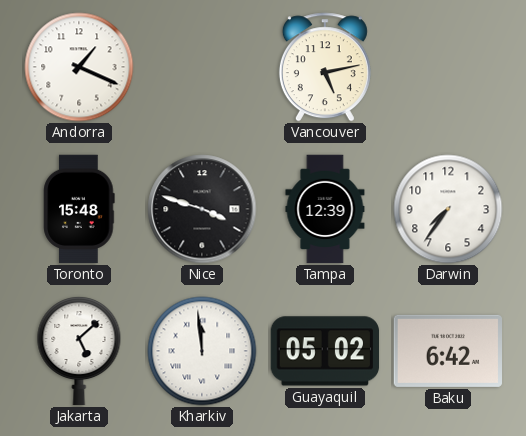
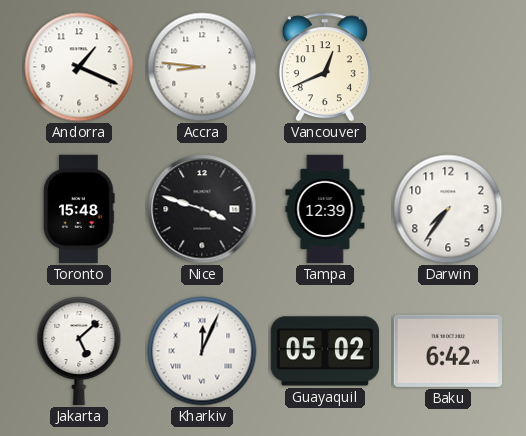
Accra: none -> 8:46
Vancouver: 5:13 -> 12:41
Kharkiv: 11:59 -> 12:04
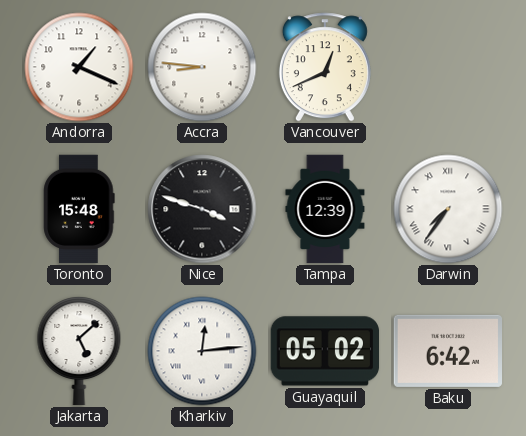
Darwin numerals: Arabic -> Roman
Kharkiv: 12:04 -> 12:14
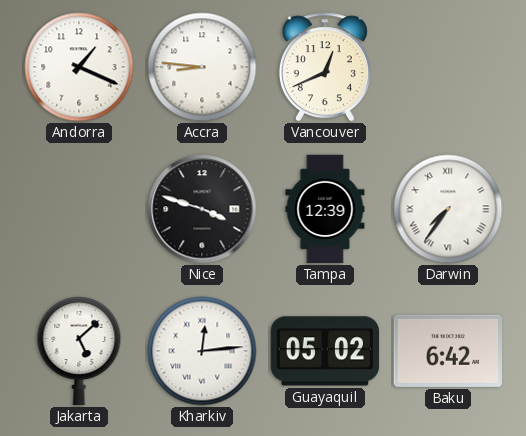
Toronto: 15:48 -> none
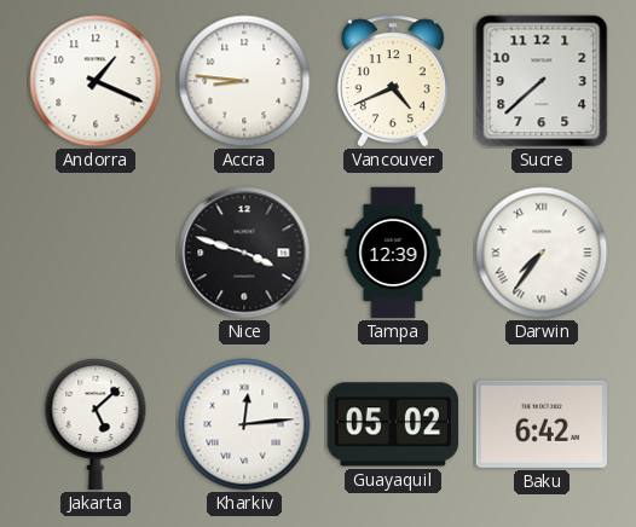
Vancouver: 12:41 -> 4:41
Sucre: none -> 7:38
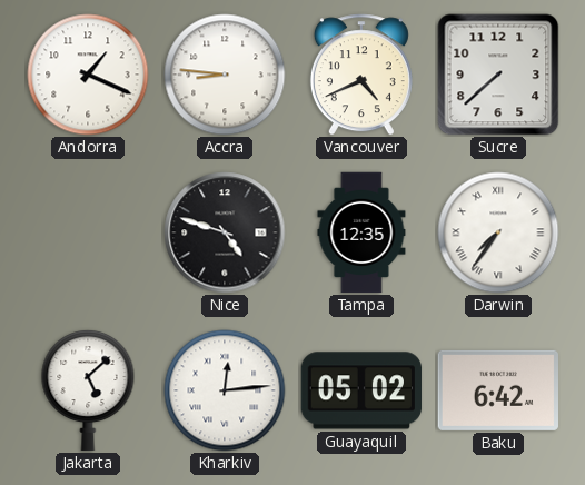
Nice: 3:48 -> 4:48
Tampa: 12:39 -> 12:35
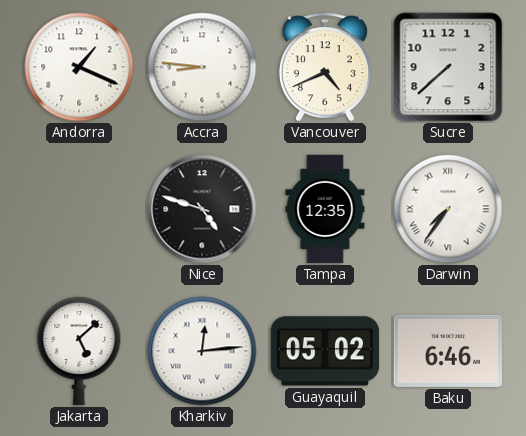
Baku: 6:42 -> 6:46
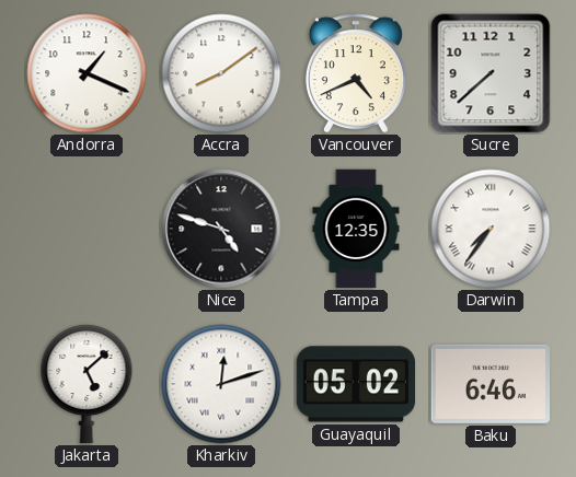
Accra: 8:46 -> 8:09
Kharkiv: 12:14 -> 12:12
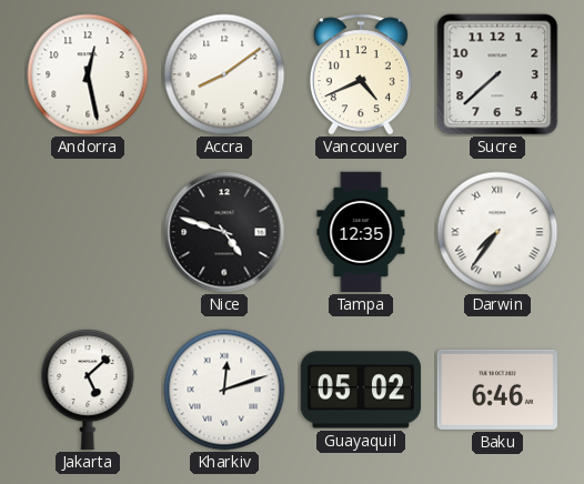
Andorra: 1:19 -> 12:28
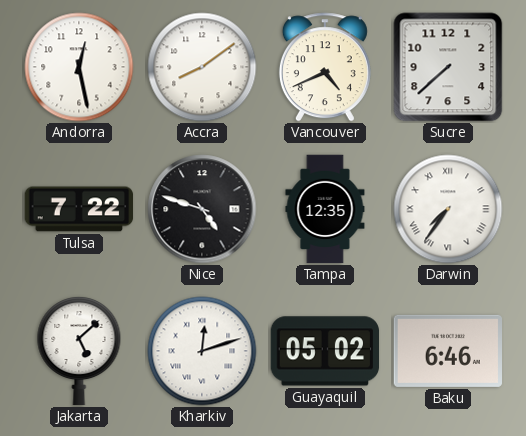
Tulsa: none -> 7:22
